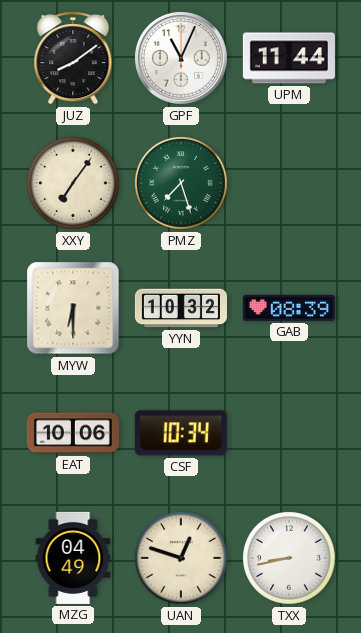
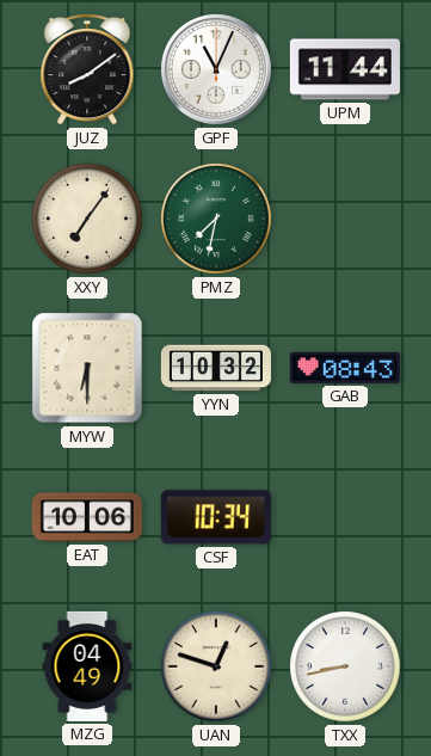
PMZ: 7:27 -> 7:32
GAB: 08:39 -> 08:43
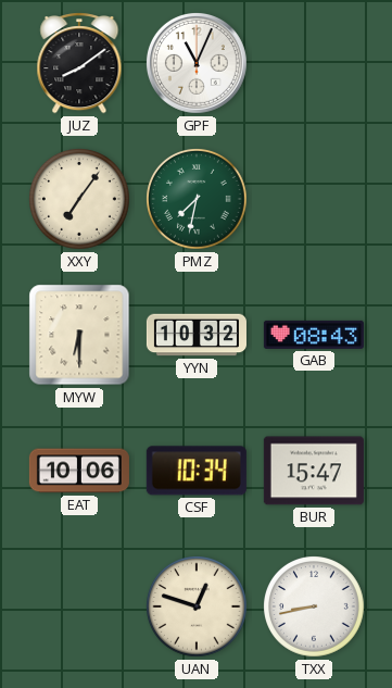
UPM: 11:44 -> none
BUR: none -> 15:47
MZG: 04:49 -> none
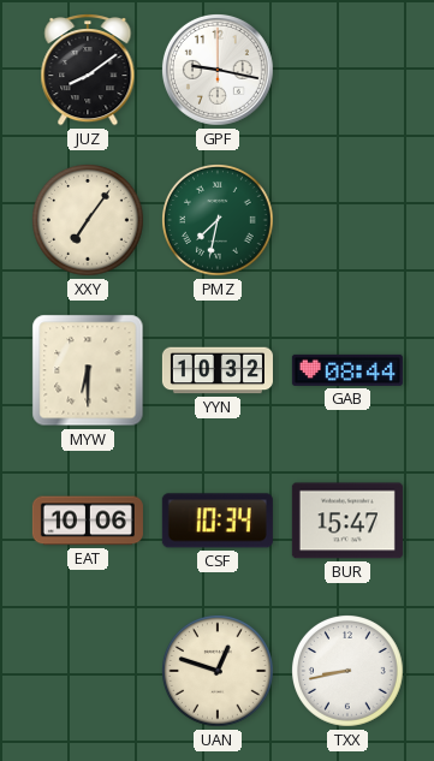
GPF: 11:04 -> 9:17
GAB: 08:43 -> 08:44
